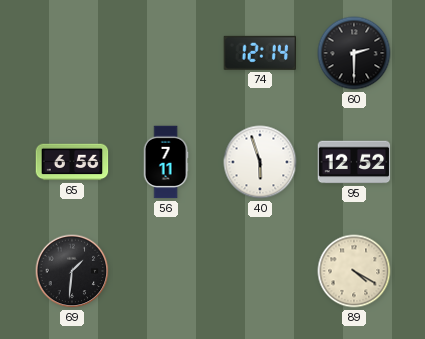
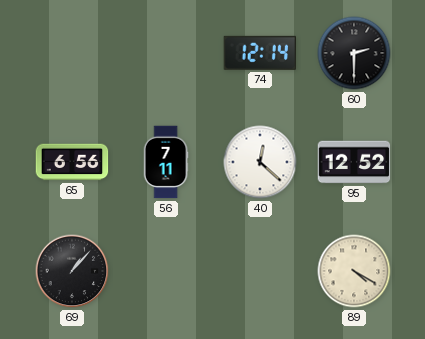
40: 5:57 -> 12:22
69: 1:31 -> 1:07
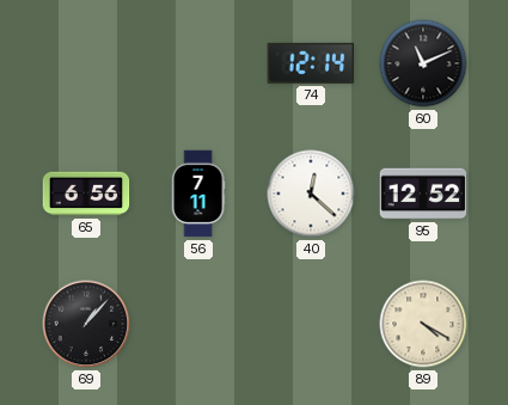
60: 2:30 -> 11:11
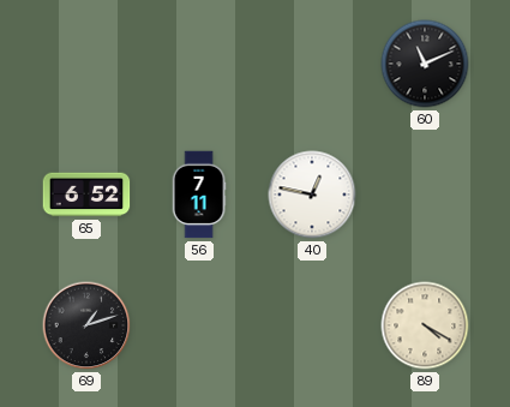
74: 12:14 -> none
65: 6:56 -> 6:52
40: 12:22 -> 12:47
95: 12:52 -> none
69: 1:07 -> 1:12
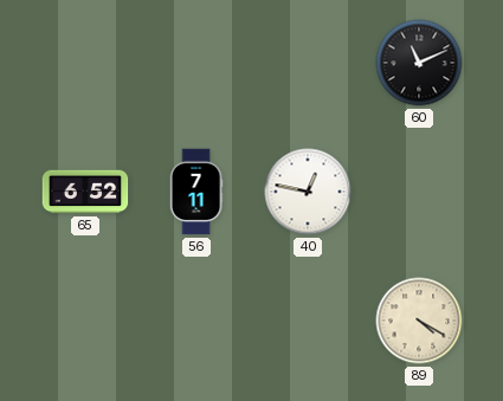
69: 1:12 -> none
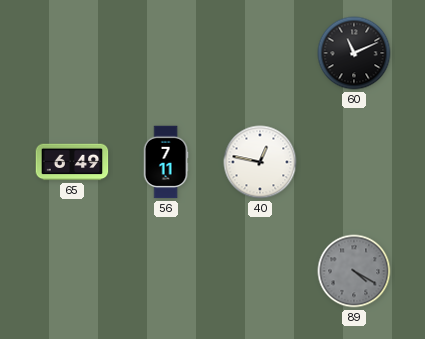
65: 6:52 -> 6:49
89 dial: cream -> grey
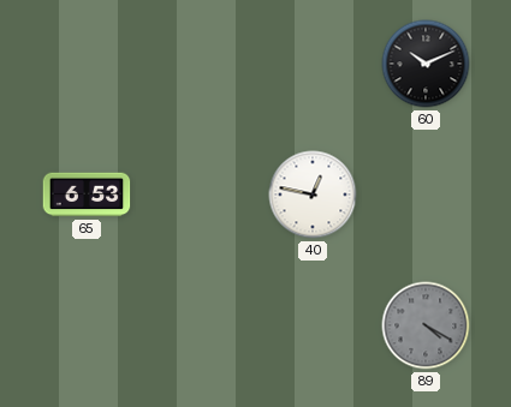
60: 11:11 -> 10:11
65: 6:49 -> 6:53
56: 7:11 -> none
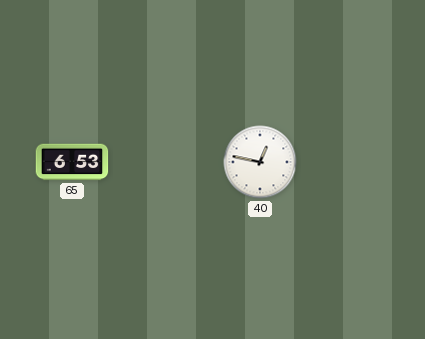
60: 10:11 -> none
89: 4:20 -> none
